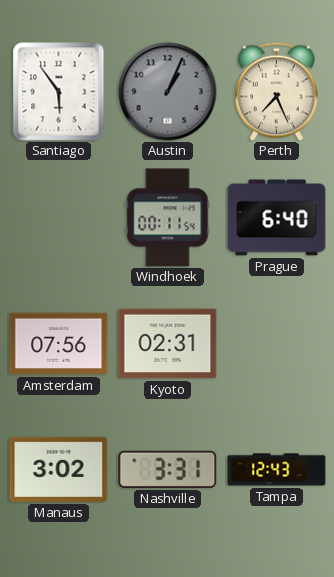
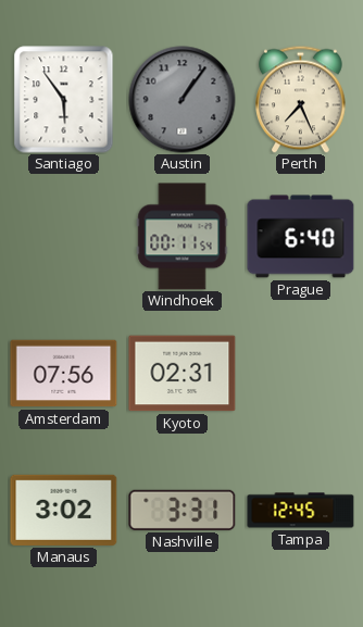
Austin: 1:04 -> 1:06
Tampa: 12:43 -> 12:45
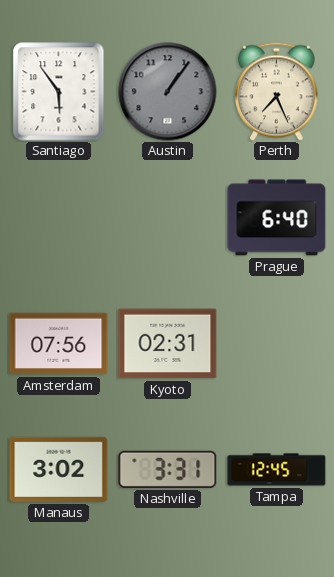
Windhoek: 00:11 -> none
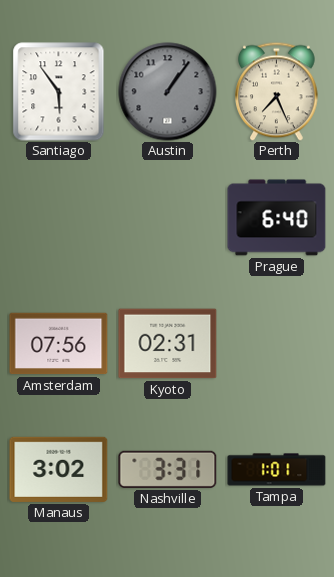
Tampa: 12:45 -> 1:01
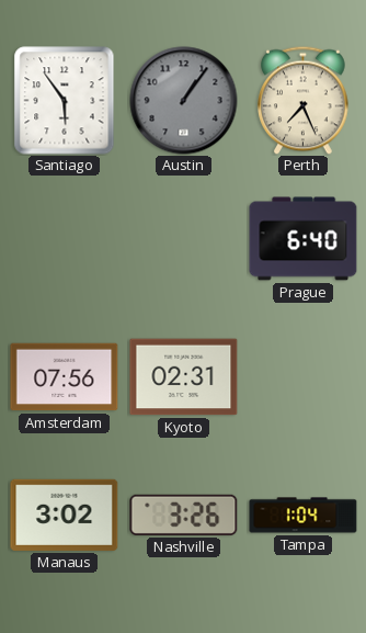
Nashville: 3:31 -> 3:26
Tampa: 1:01 -> 1:04
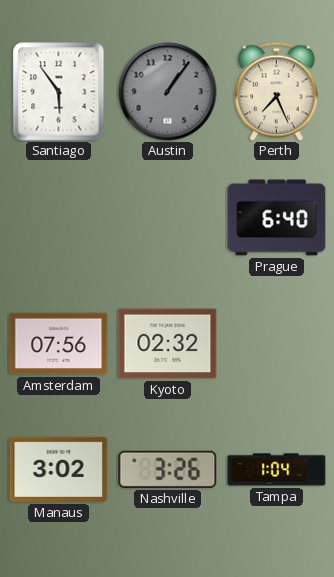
Kyoto: 02:31 -> 02:32
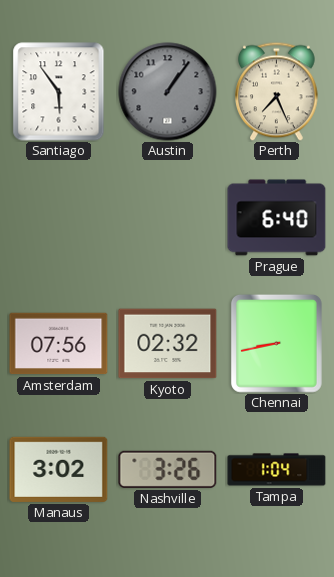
Chennai: none -> 8:43
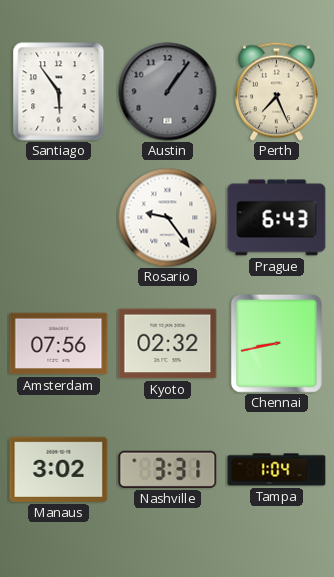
Rosario: none -> 9:24
Prague: 6:40 -> 6:43
Nashville: 3:26 -> 3:31
